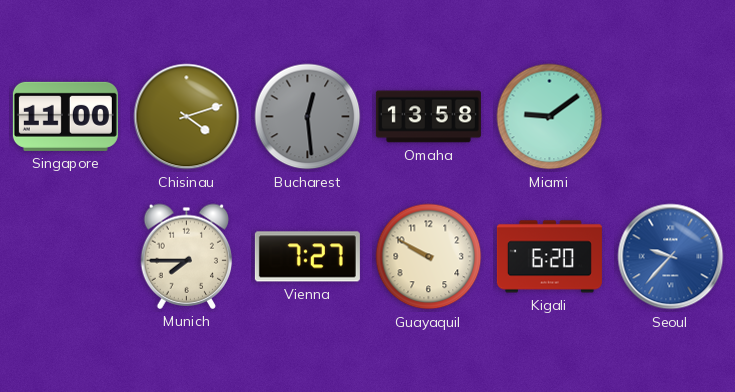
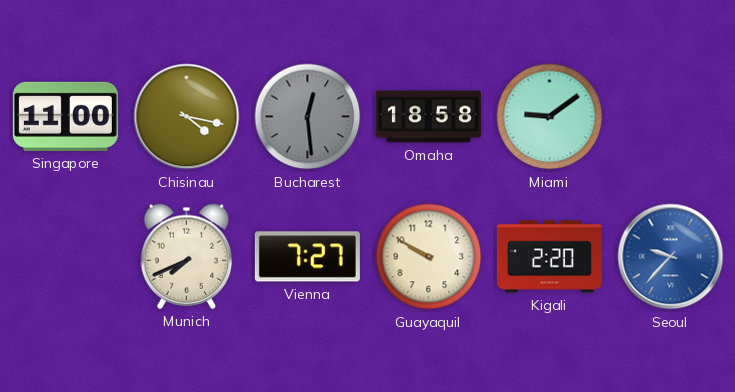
Chisinau: 4:12 -> 4:17
Omaha: 13:58 -> 18:58
Munich: 7:45 -> 7:41
Kigali: 6:20 -> 2:20
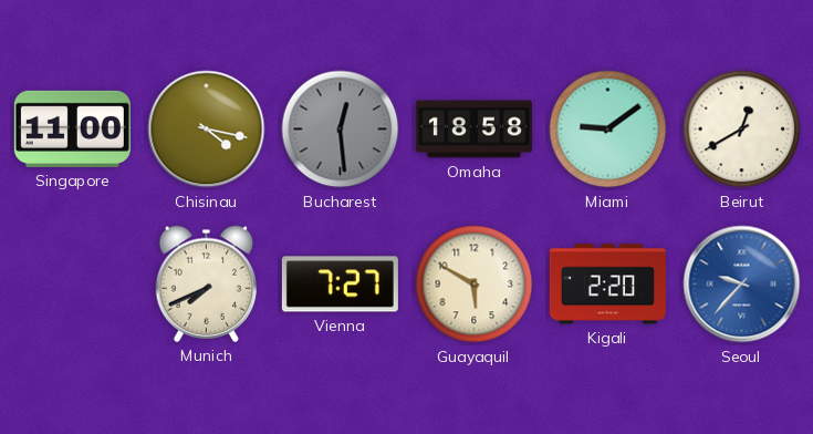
Beirut: none -> 12:40
Guayaquil: 9:50 -> 5:50
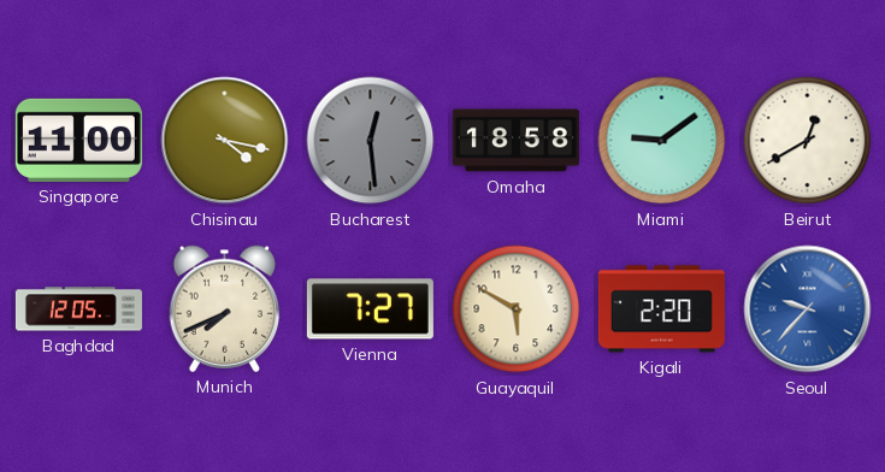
Baghdad: none -> 12:05
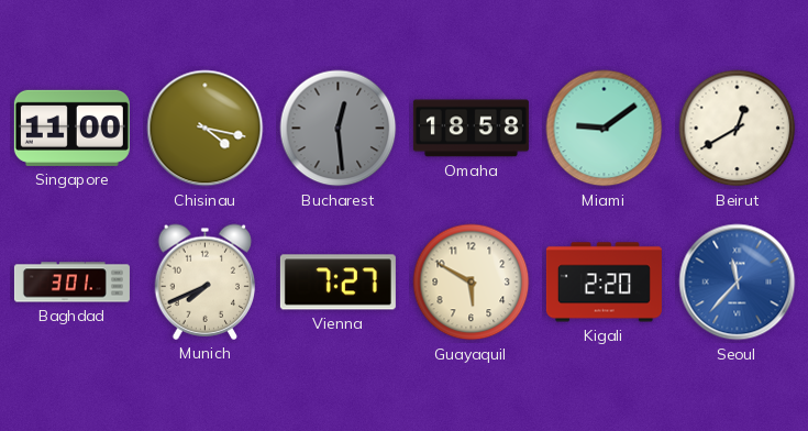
Baghdad: 12:05 -> 3:01
Seoul: 9:37 -> 11:37
